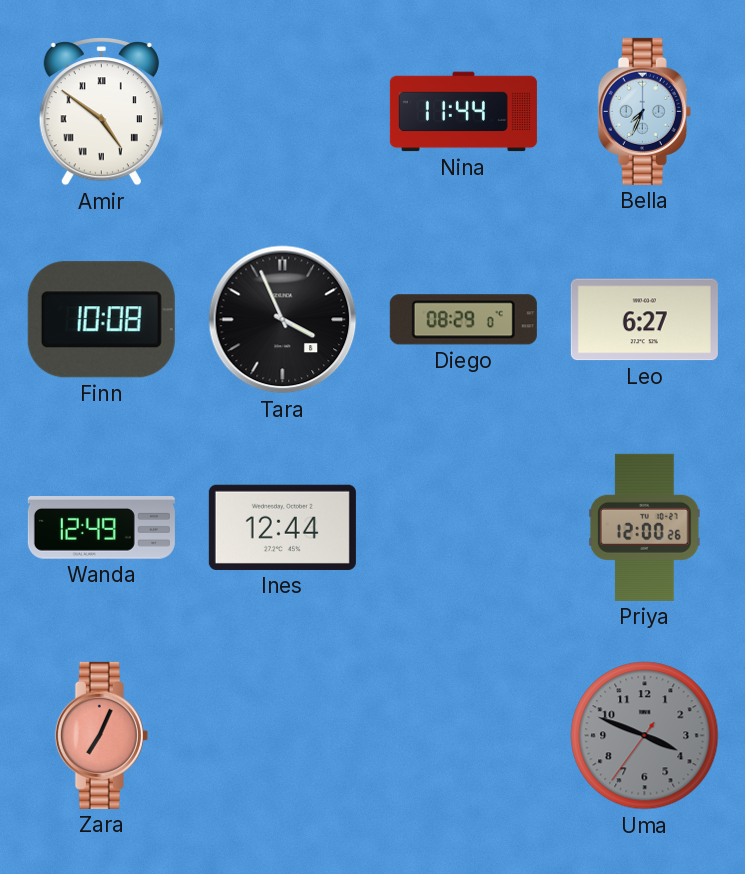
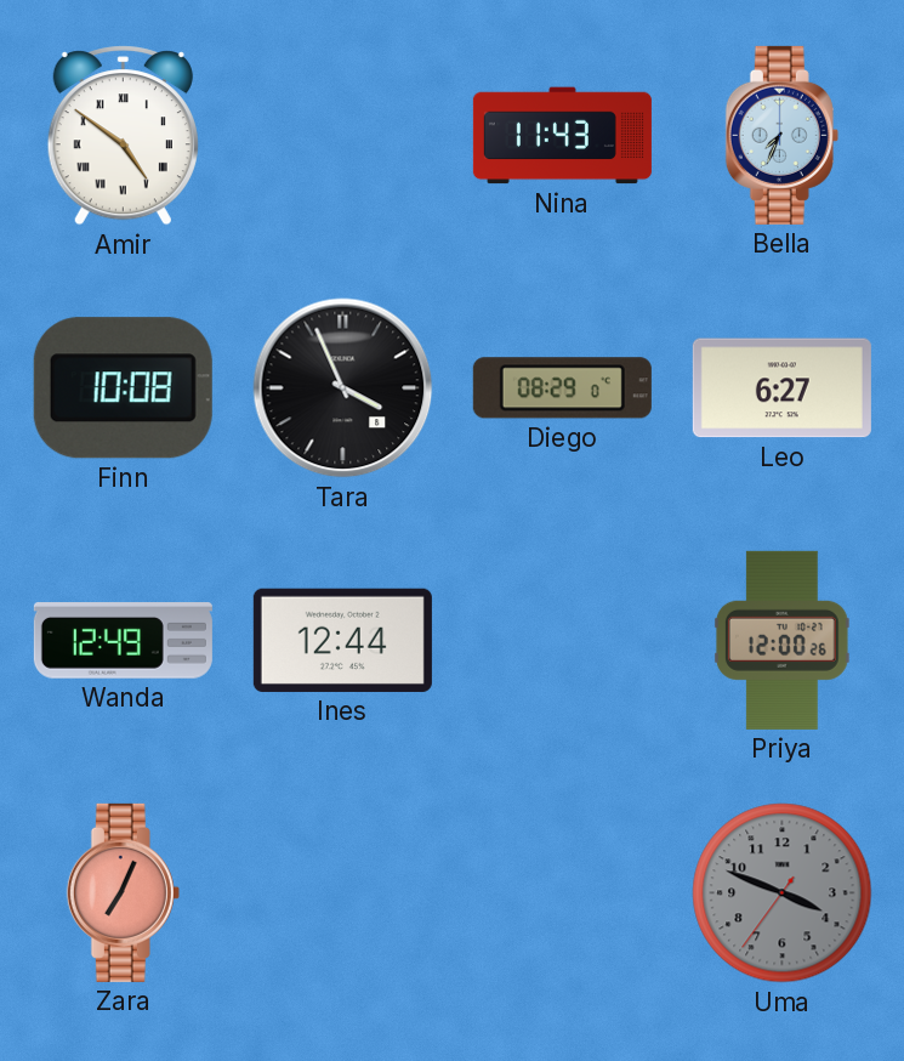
Nina: 11:44 -> 11:43
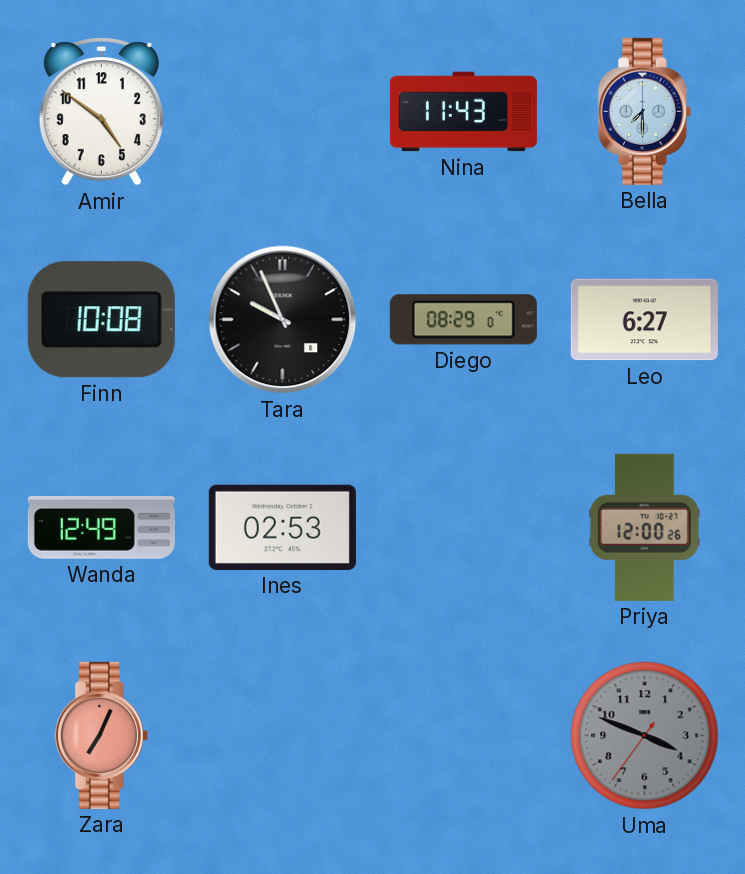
Amir numerals: Roman -> Arabic
Bella: 7:34 -> 7:30
Tara: 3:56 -> 9:56
Ines: 12:44 -> 02:53
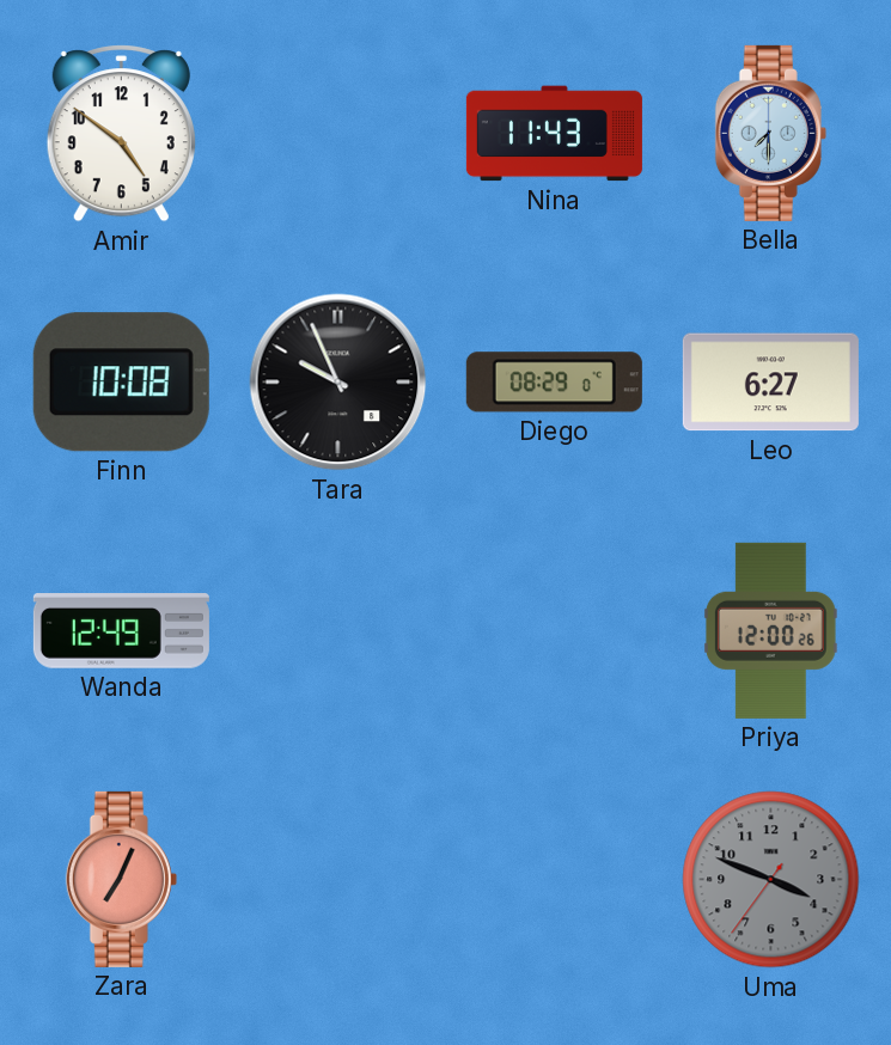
Ines: 02:53 -> none
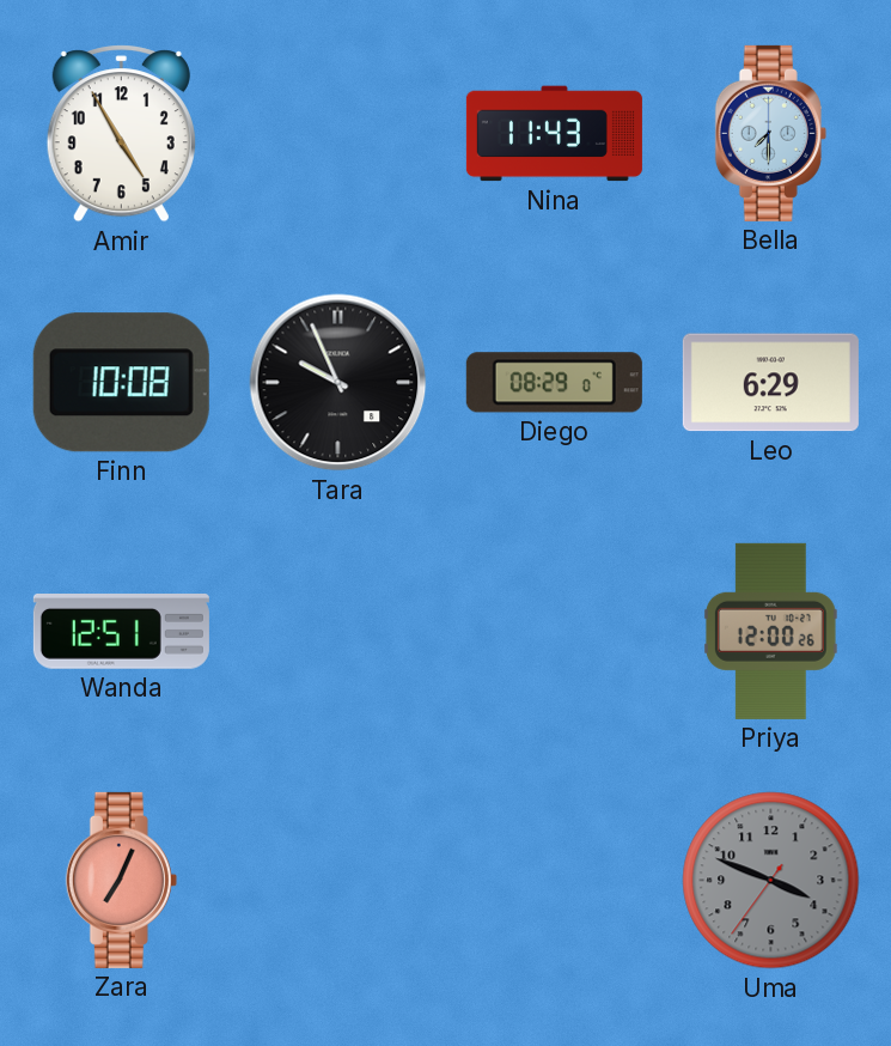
Amir: 4:51 -> 4:55
Leo: 6:27 -> 6:29
Wanda: 12:49 -> 12:51
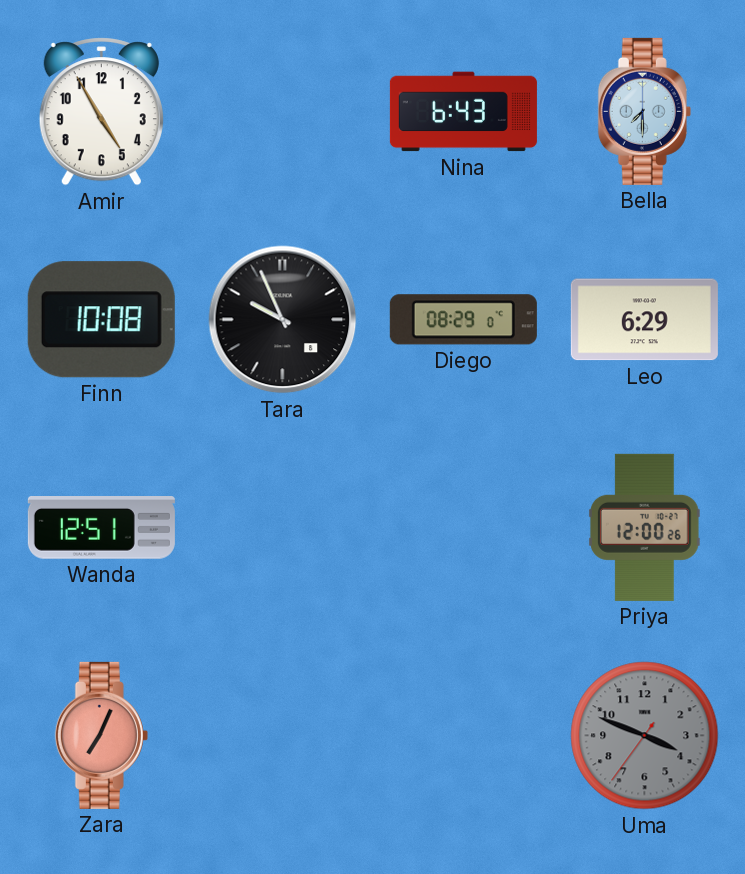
Nina: 11:43 -> 6:43
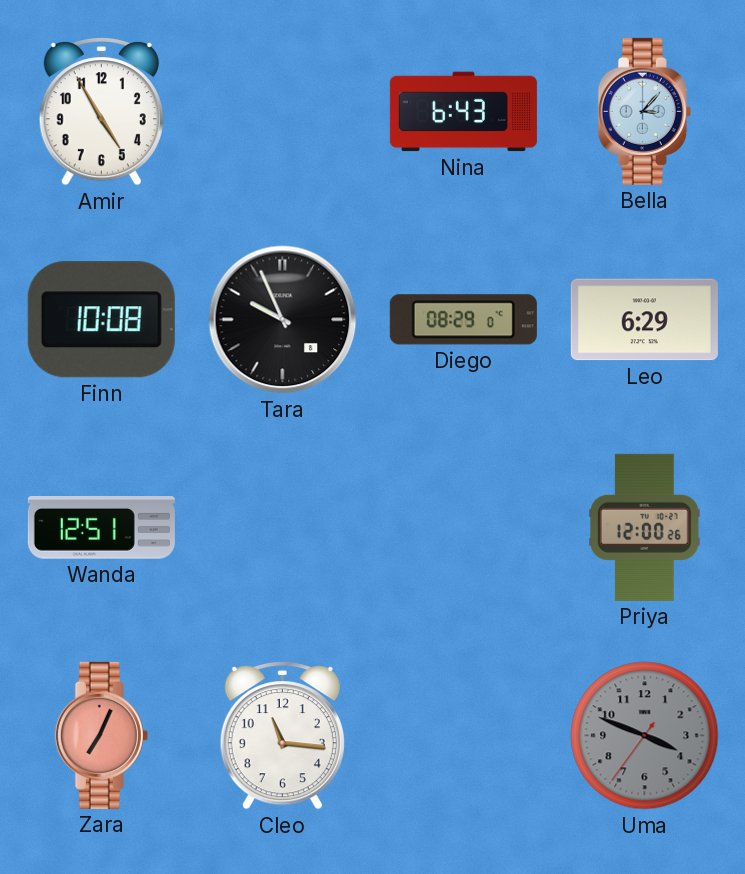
Bella: 7:30 -> 3:07
Cleo: none -> 11:16
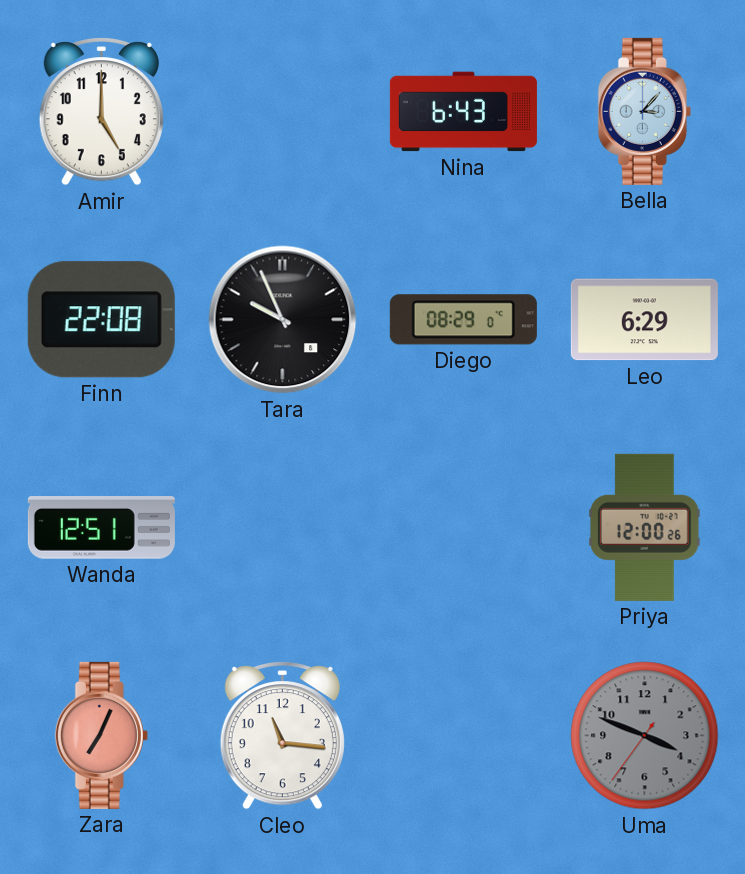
Amir: 4:55 -> 5:00
Finn: 10:08 -> 22:08
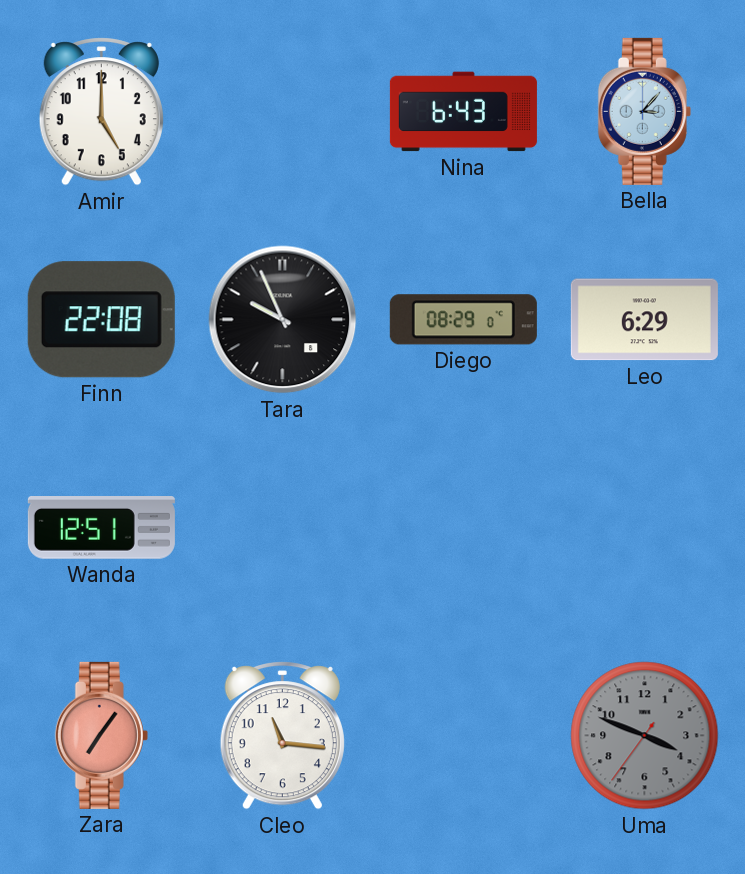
Priya: 12:00 -> none
Zara: 7:04 -> 7:06
